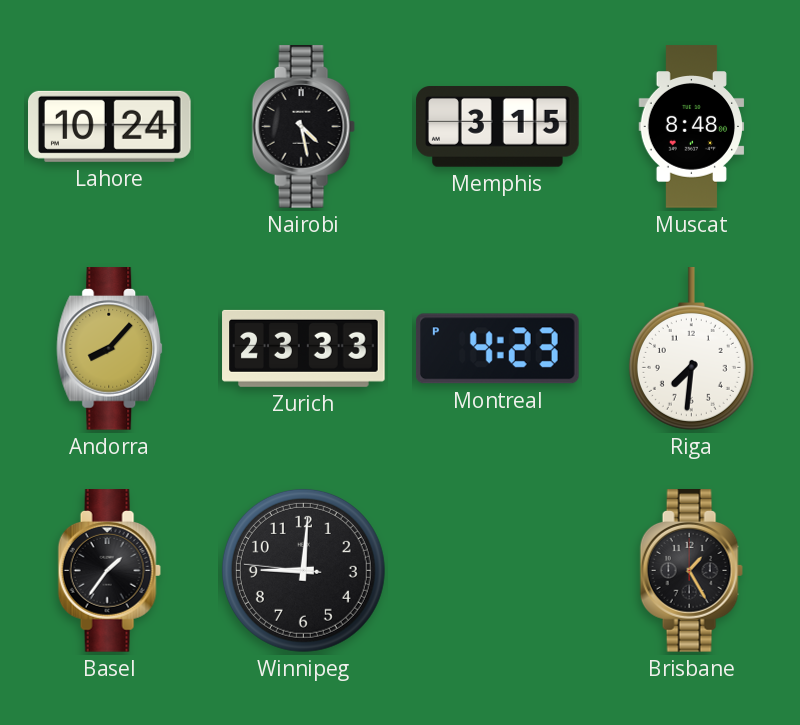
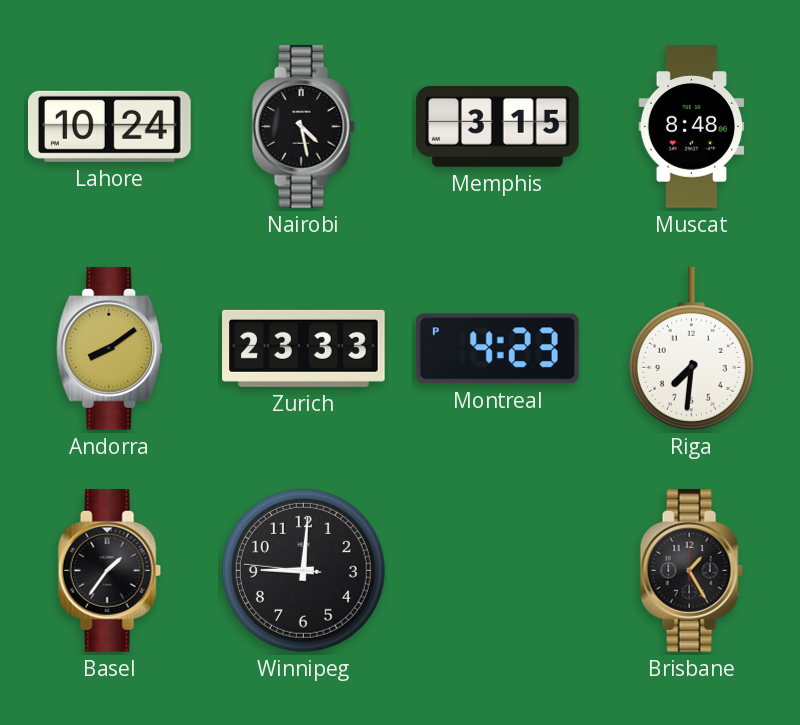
Andorra: 8:07 -> 8:09
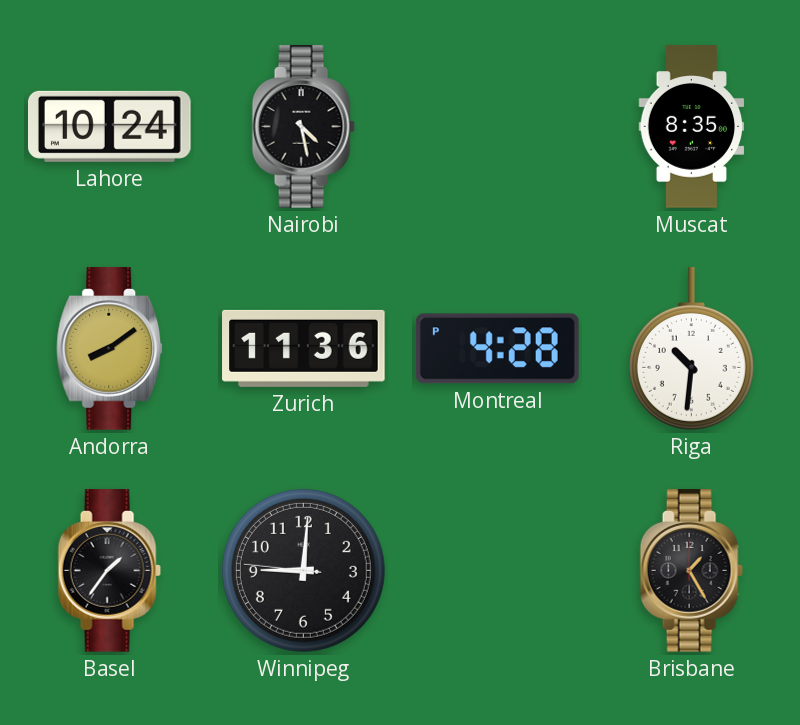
Memphis: 3:15 -> none
Muscat: 8:48 -> 8:35
Zurich: 23:33 -> 11:36
Montreal: 4:23 -> 4:28
Riga: 7:31 -> 10:31
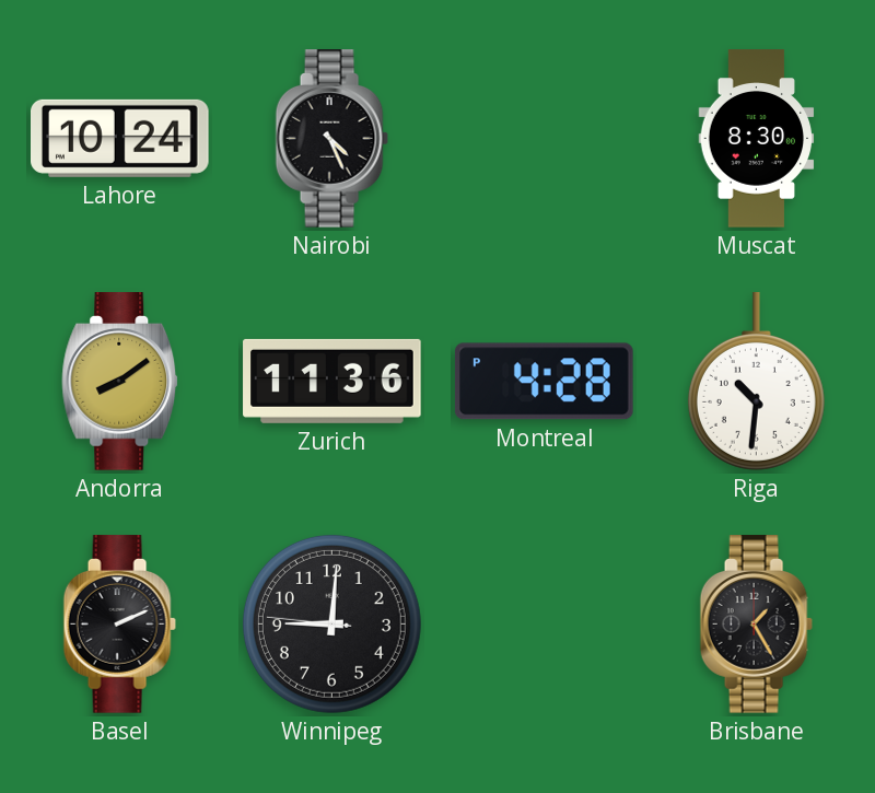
Nairobi: 4:28 -> 4:26
Muscat: 8:35 -> 8:30
Basel: 1:36 -> 2:11
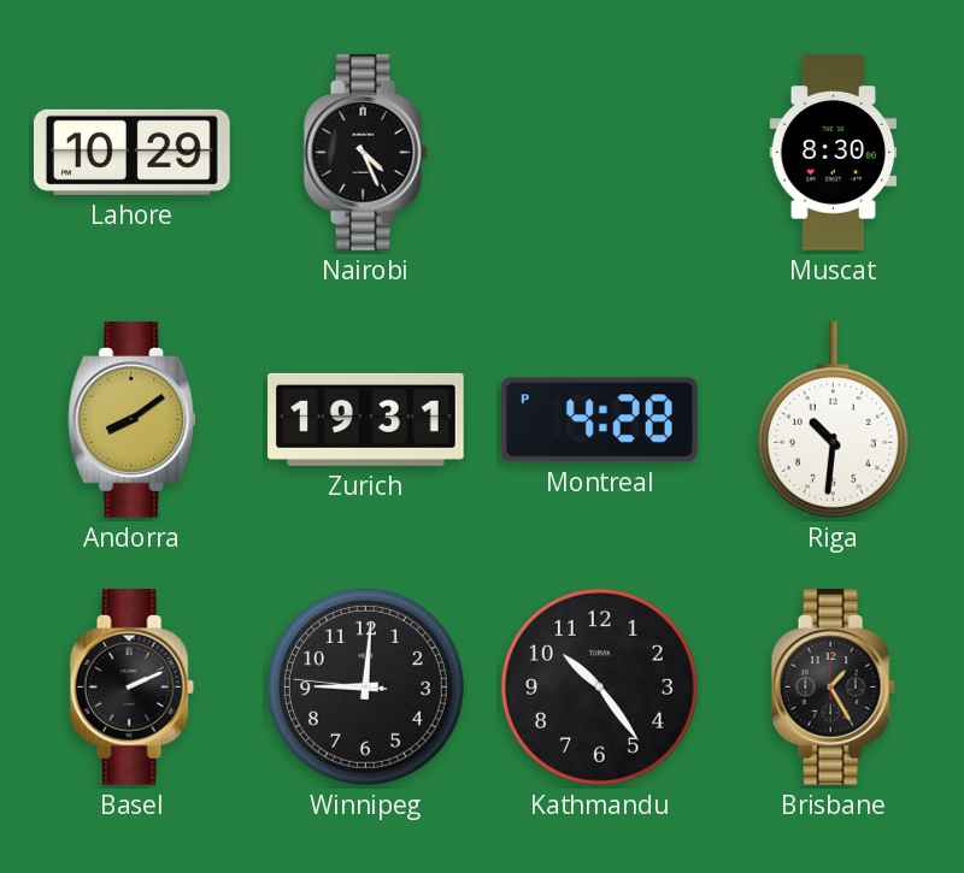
Lahore: 10:24 -> 10:29
Zurich: 11:36 -> 19:31
Kathmandu: none -> 10:24
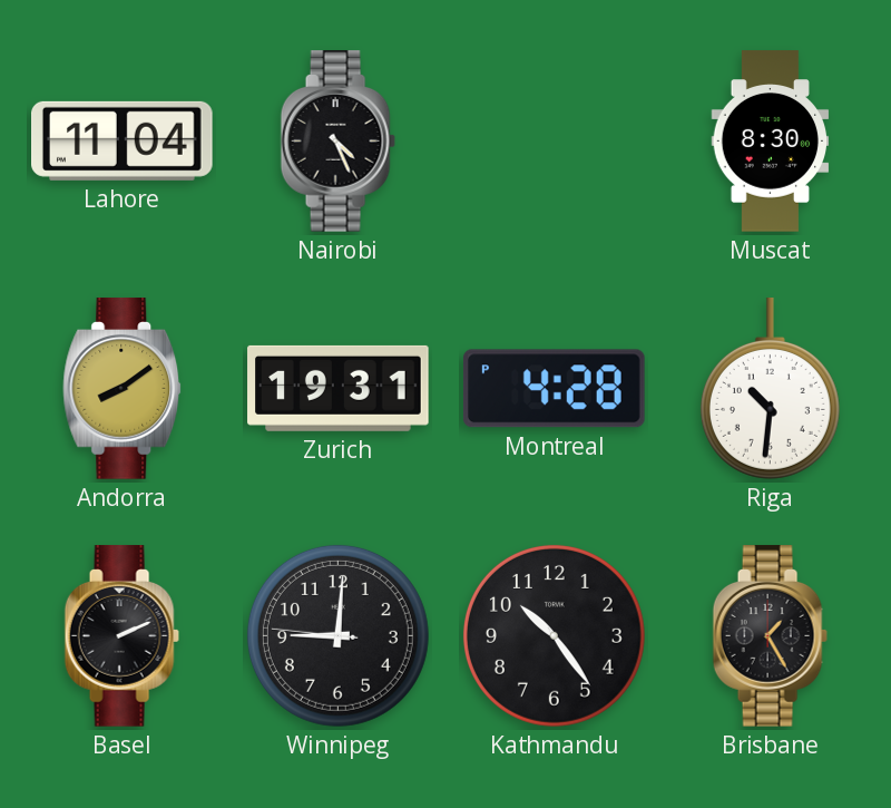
Lahore: 10:29 -> 11:04
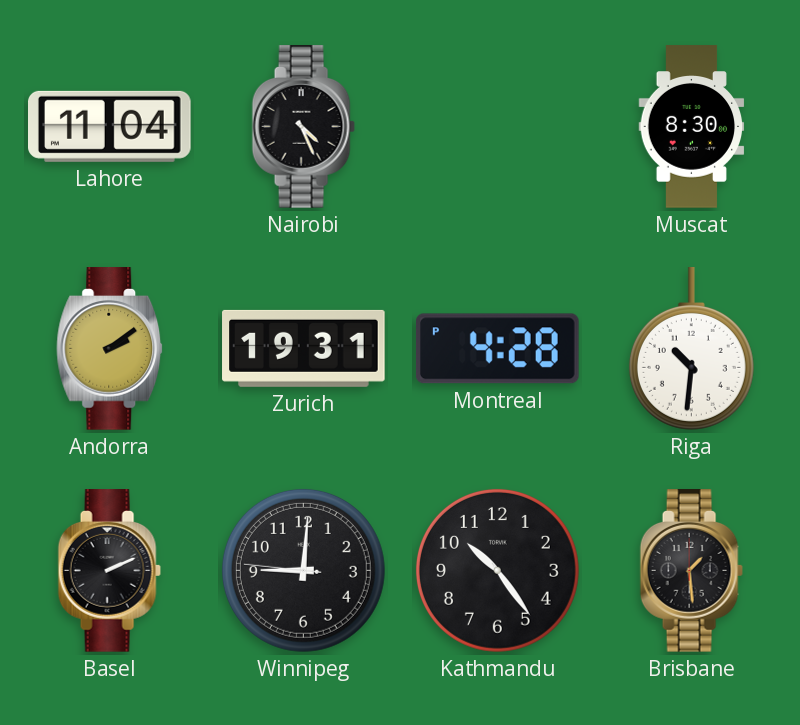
Andorra: 8:09 -> 2:09
Brisbane: 1:25 -> 1:29
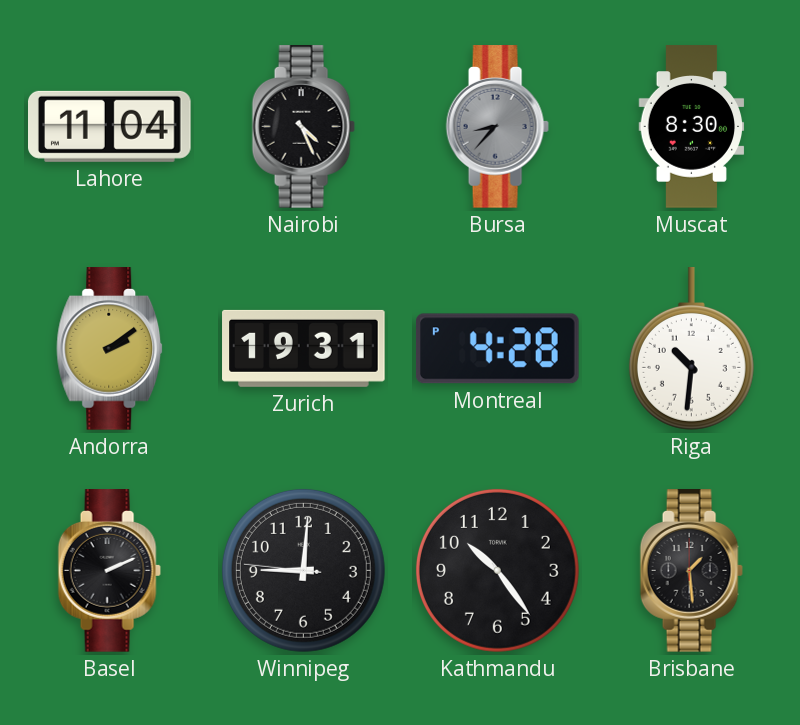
Bursa: none -> 8:37
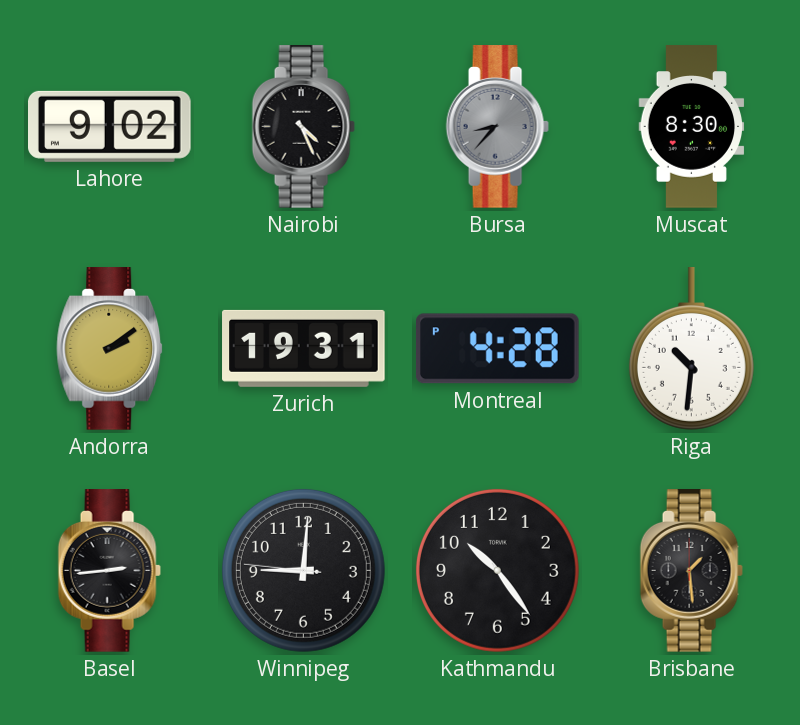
Lahore: 11:04 -> 9:02
Basel: 2:11 -> 2:44
